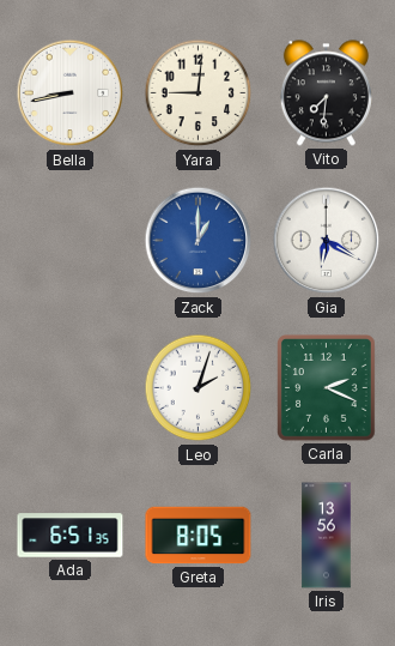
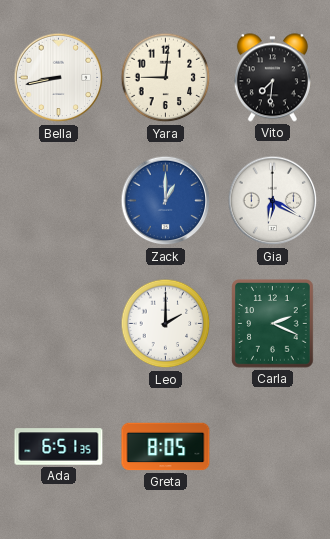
Leo: 2:03 -> 2:00
Iris: 13:56 -> none
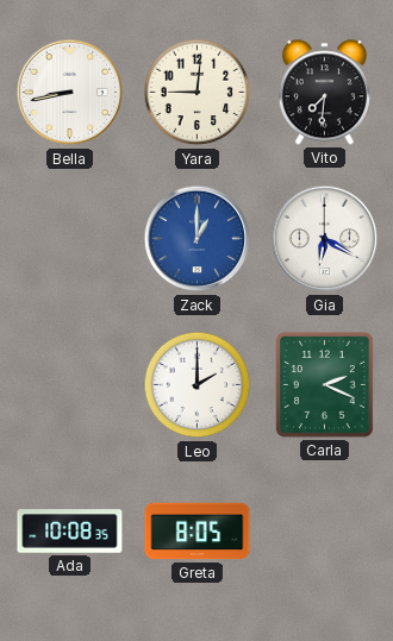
Ada: 6:51 -> 10:08
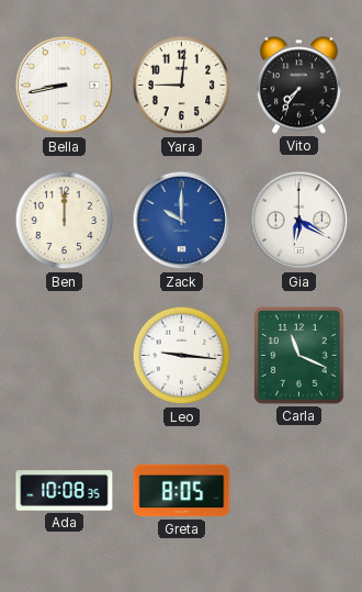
Vito: 7:31 -> 7:36
Ben: none -> 12:00
Zack: 1:00 -> 10:00
Leo: 2:00 -> 9:16
Carla: 2:19 -> 11:19
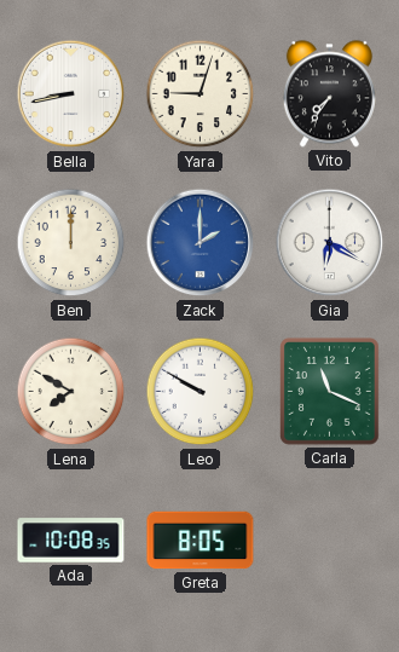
Yara: 9:01 -> 9:03
Zack: 10:00 -> 2:00
Lena: none -> 7:50
Leo: 9:16 -> 9:50
